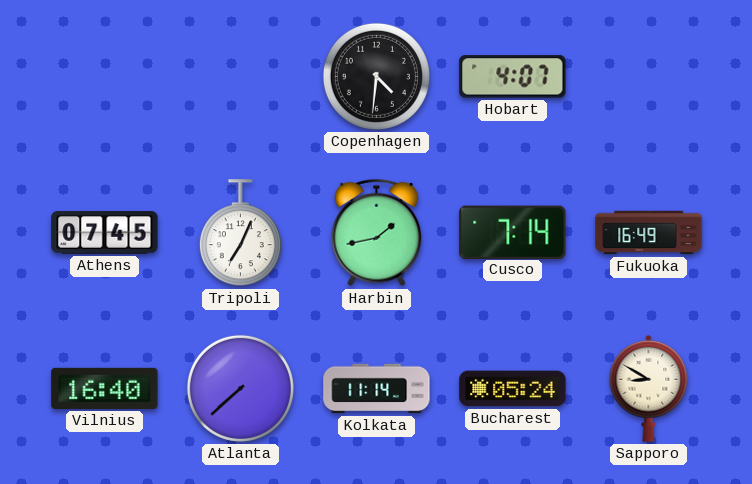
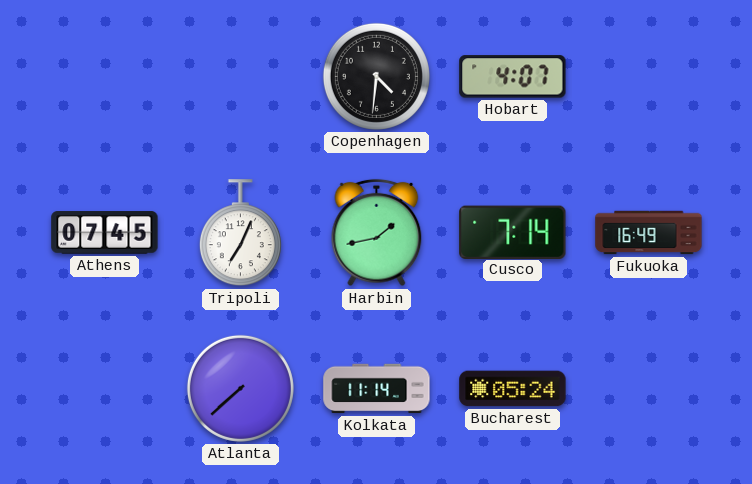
Vilnius: 16:40 -> none
Sapporo: 8:50 -> none
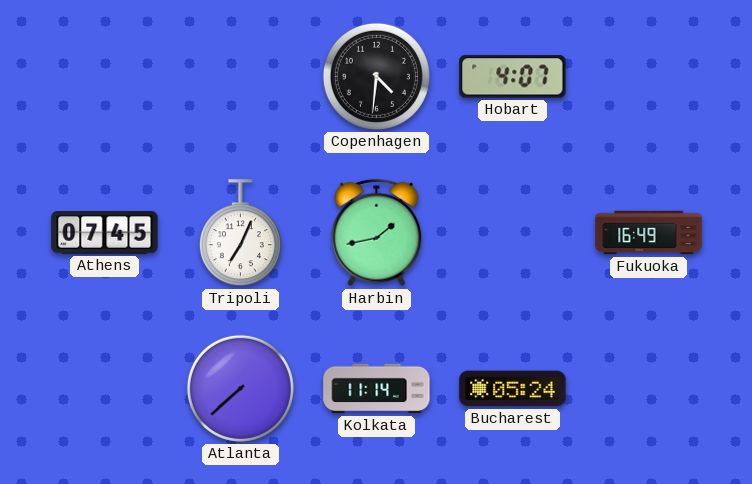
Cusco: 7:14 -> none
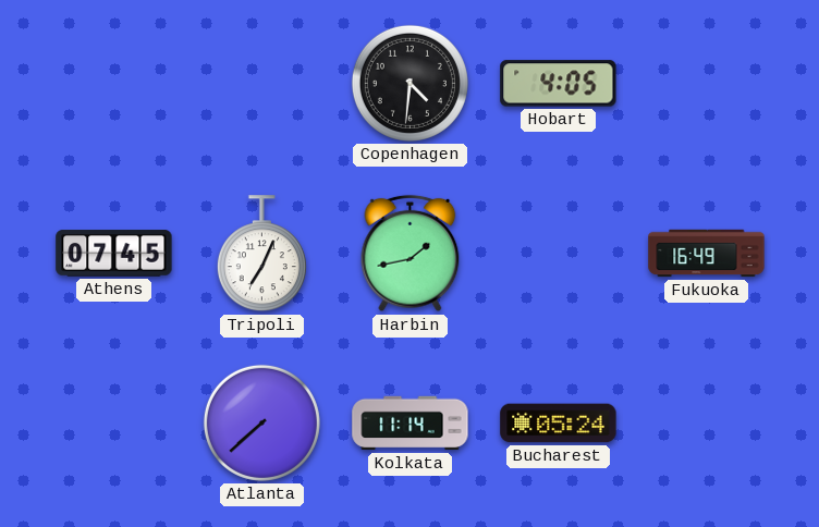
Hobart: 4:07 -> 4:05
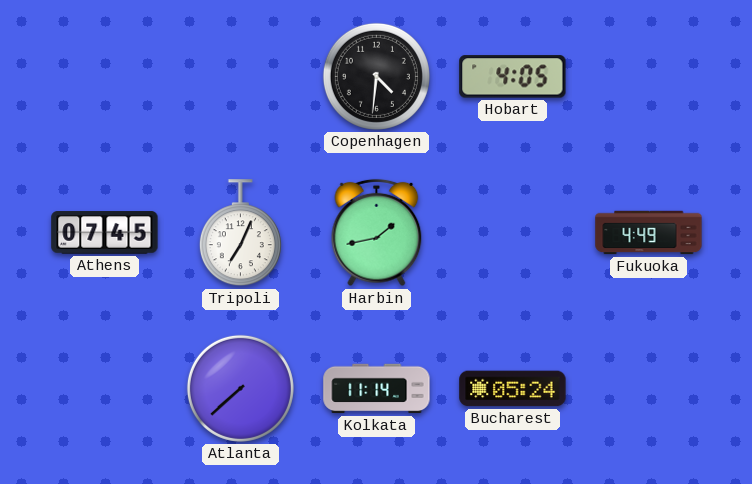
Fukuoka: 16:49 -> 4:49
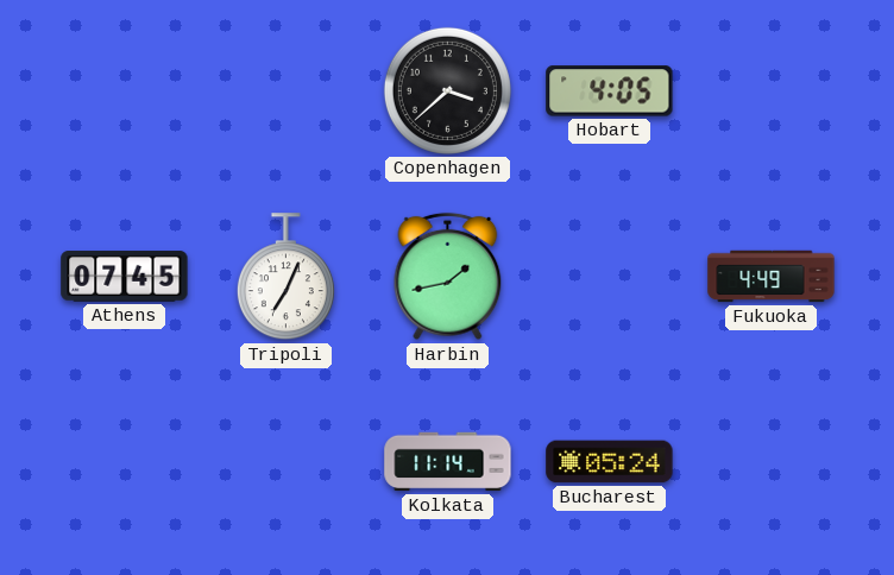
Copenhagen: 4:31 -> 3:38
Atlanta: 7:38 -> none
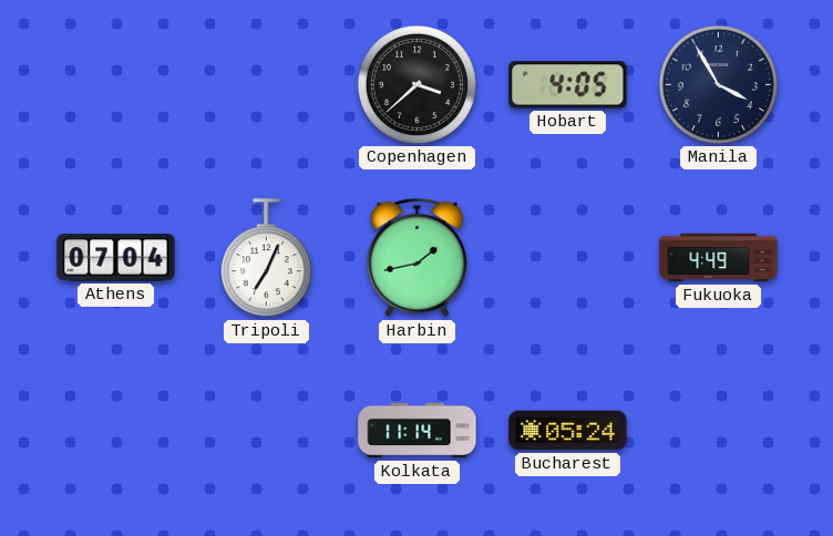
Manila: none -> 3:55
Athens: 07:45 -> 07:04
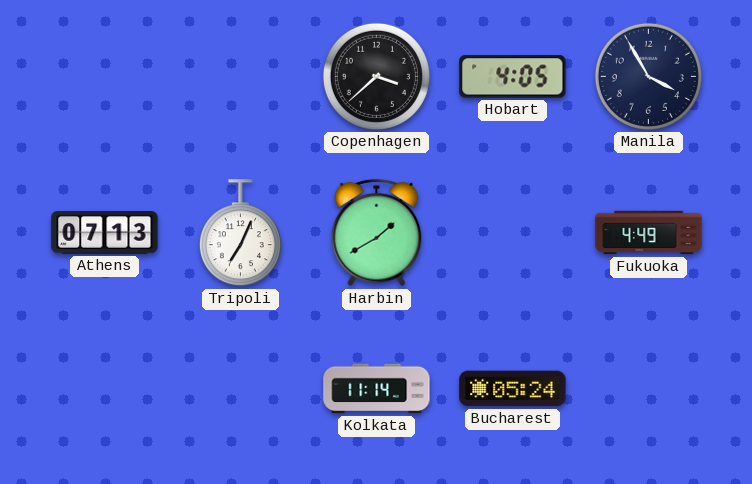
Athens: 07:04 -> 07:13
Harbin: 1:43 -> 1:40
